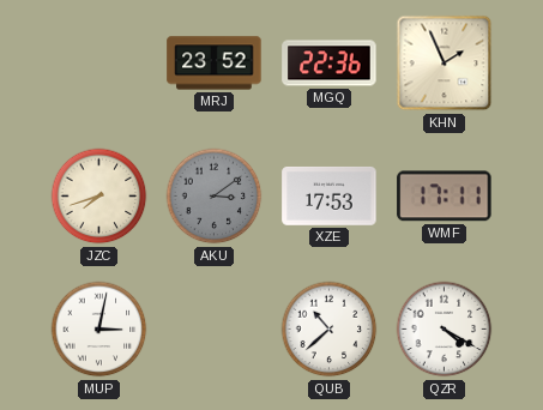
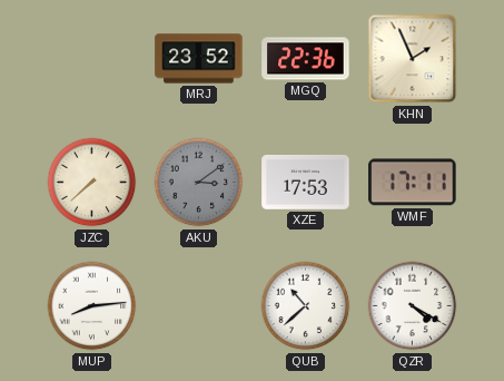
JZC: 7:42 -> 7:38
MUP: 3:02 -> 8:14
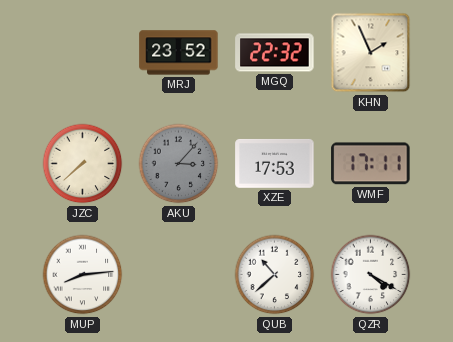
MGQ: 22:36 -> 22:32
AKU: 3:09 -> 3:07
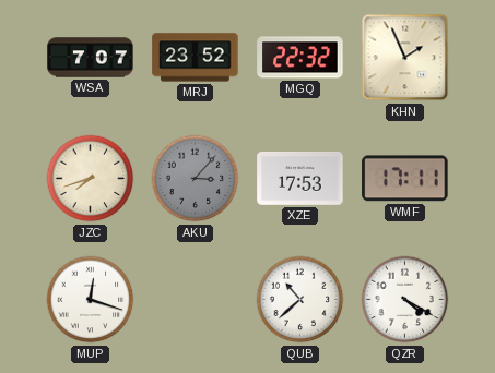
WSA: none -> 7:07
JZC: 7:38 -> 7:42
MUP: 8:14 -> 12:18
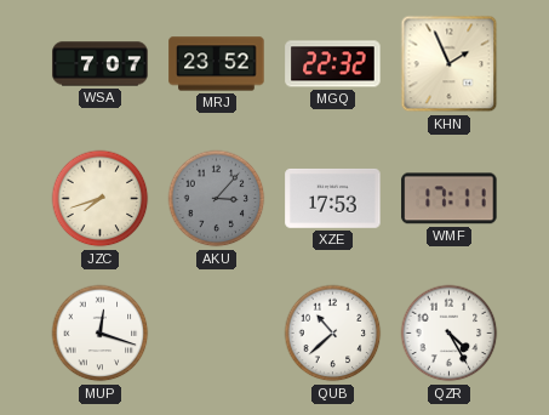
QZR: 4:20 -> 4:25
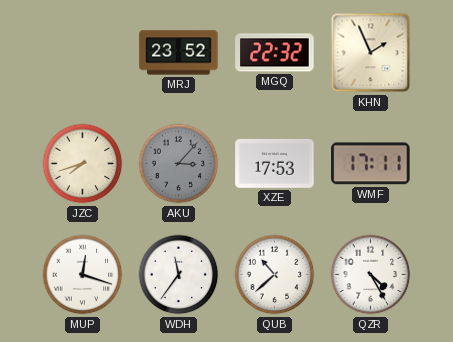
WSA: 7:07 -> none
WDH: none -> 11:36
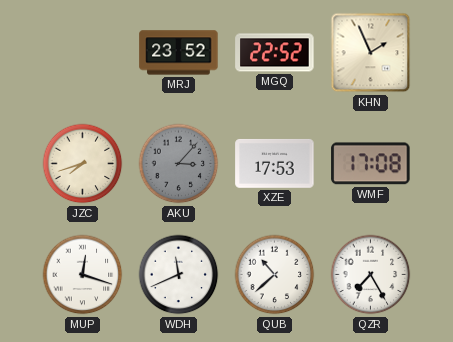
MGQ: 22:32 -> 22:52
WMF: 17:11 -> 17:08
WDH: 11:36 -> 11:41
QZR: 4:25 -> 7:25
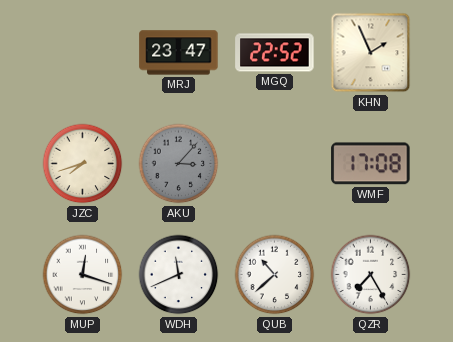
MRJ: 23:52 -> 23:47
XZE: 17:53 -> none
